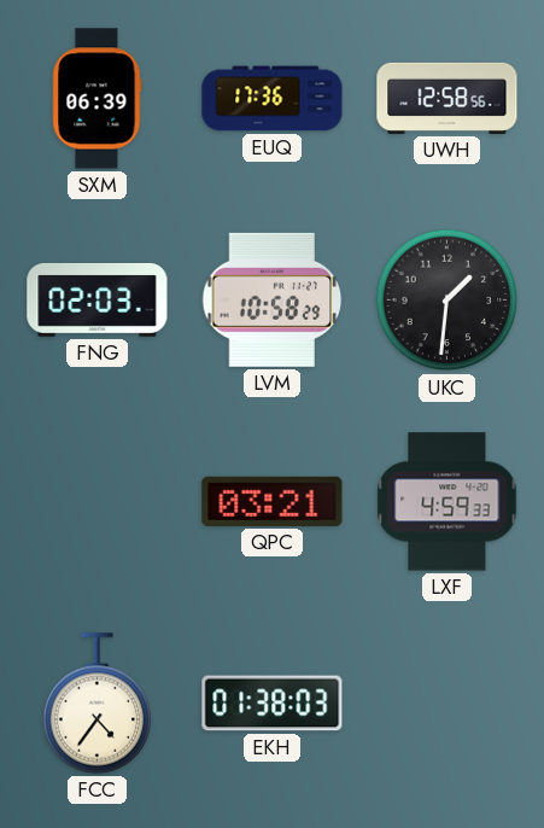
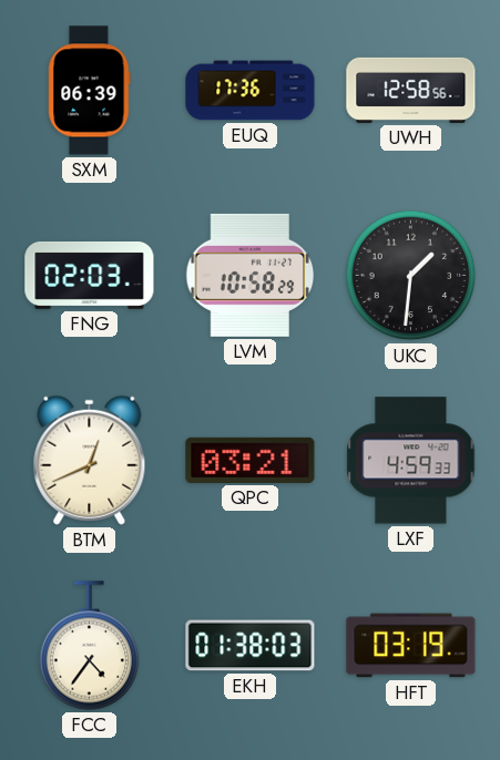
BTM: none -> 12:41
HFT: none -> 03:19
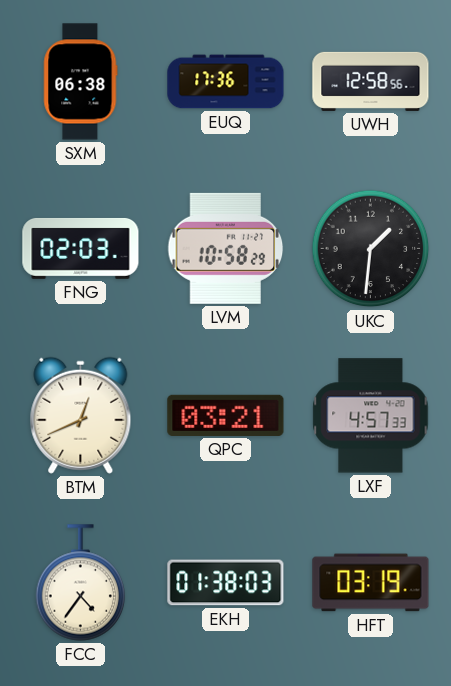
SXM: 06:39 -> 06:38
LXF: 4:59 -> 4:57
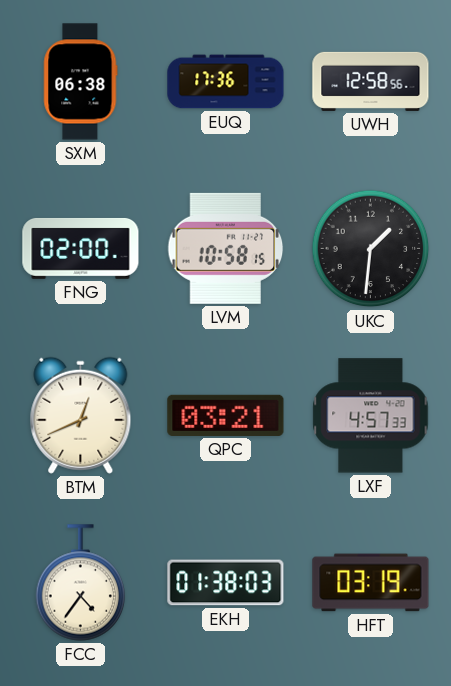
FNG: 02:03 -> 02:00
LVM: 10:58:29 -> 10:58:15
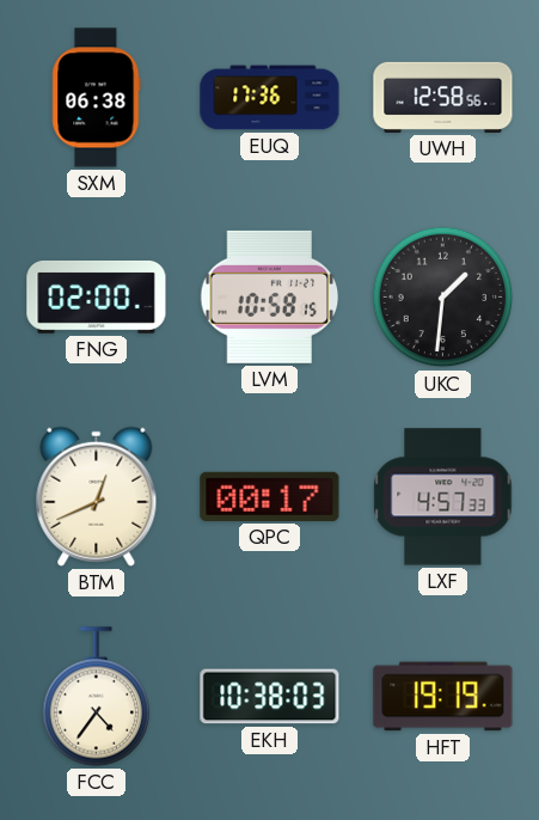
QPC: 03:21 -> 00:17
EKH: 01:38 -> 10:38
HFT: 03:19 -> 19:19
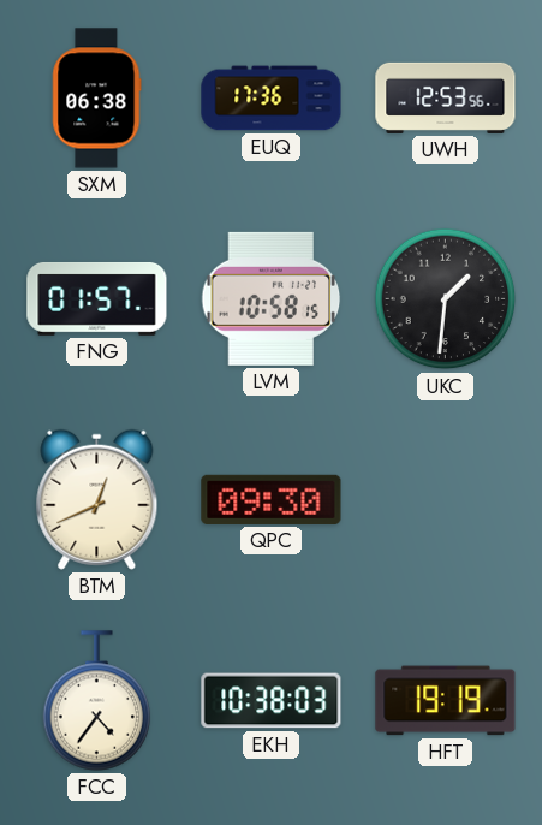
UWH: 12:58 -> 12:53
FNG: 02:00 -> 01:57
QPC: 00:17 -> 09:30
LXF: 4:57 -> none
